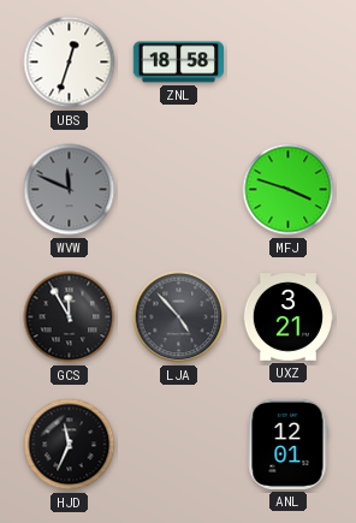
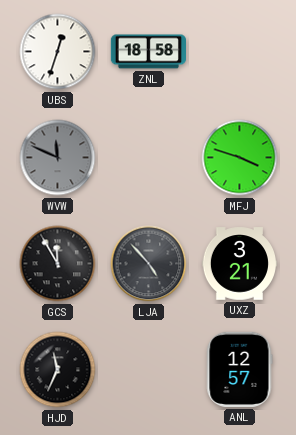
ANL: 12:01 -> 12:57
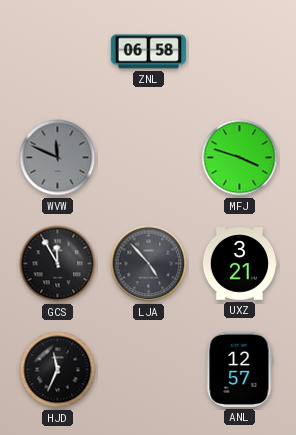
UBS: 12:33 -> none
ZNL: 18:58 -> 06:58
